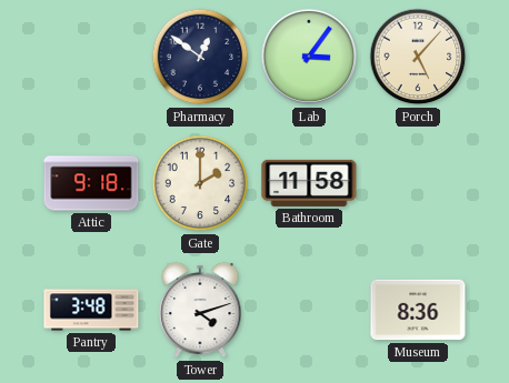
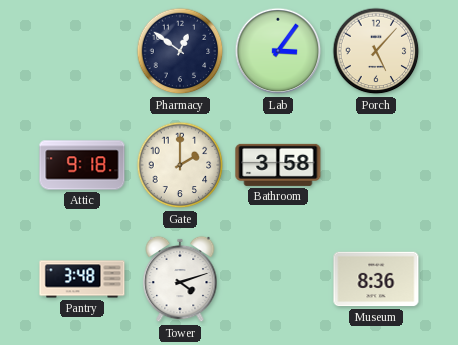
Bathroom: 11:58 -> 3:58
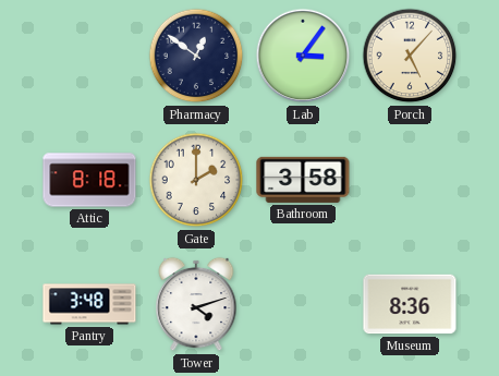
Attic: 9:18 -> 8:18
